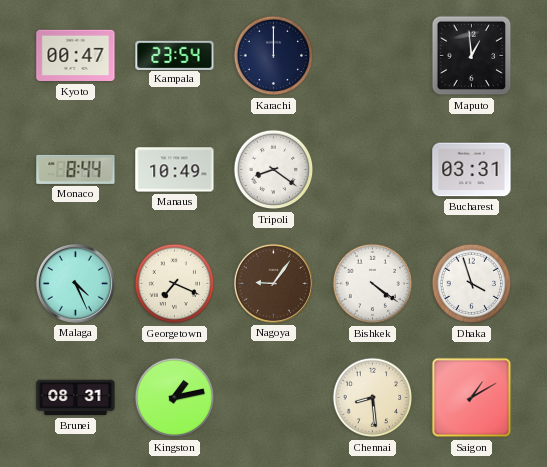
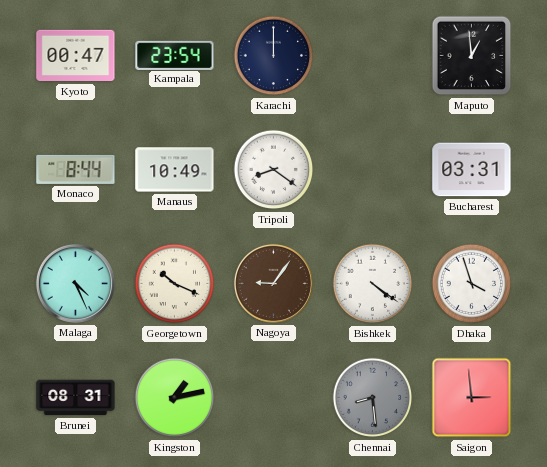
Georgetown: 7:19 -> 10:19
Chennai dial: cream -> grey
Saigon: 1:10 -> 2:59
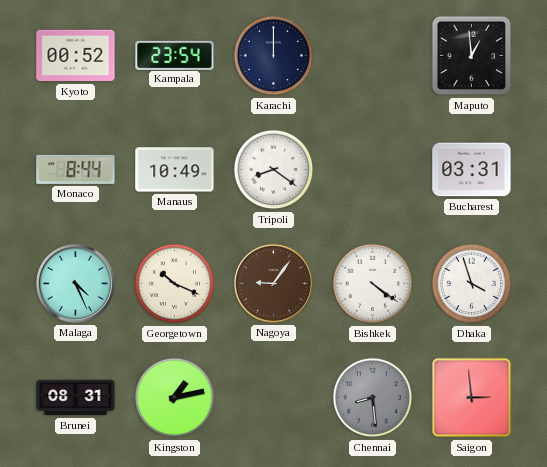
Kyoto: 00:47 -> 00:52
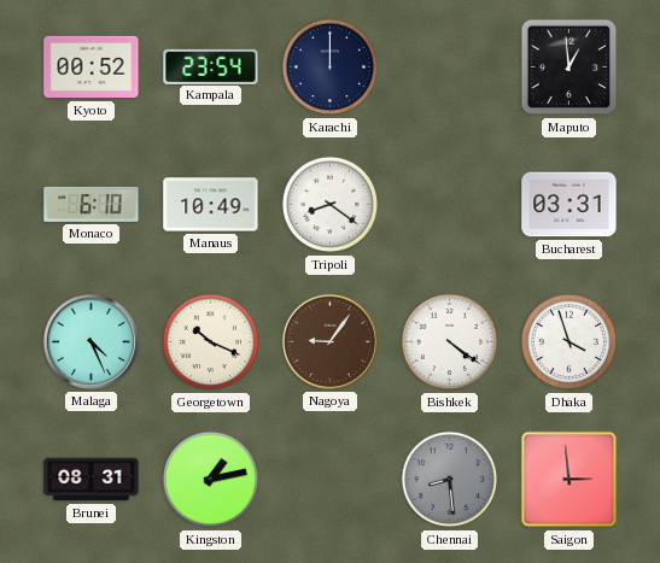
Monaco: 8:44 -> 6:10
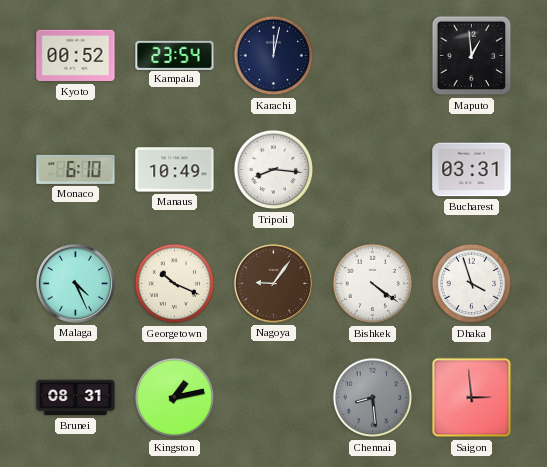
Karachi: 12:00 -> 12:02
Tripoli: 8:21 -> 8:16
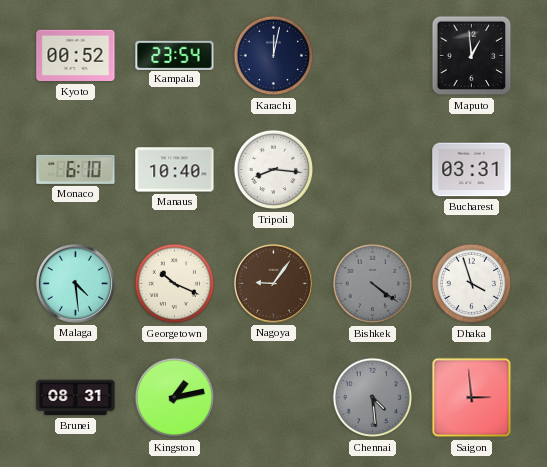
Manaus: 10:49 -> 10:40
Malaga: 4:26 -> 4:29
Bishkek dial: white -> grey
Chennai: 8:29 -> 4:29
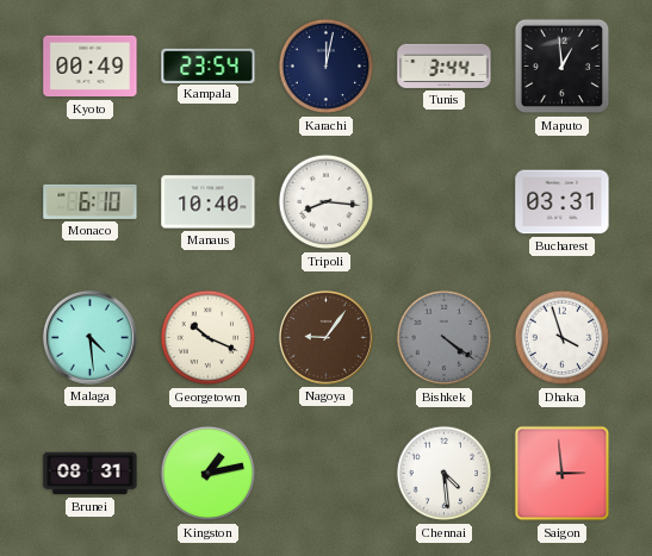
Kyoto: 00:52 -> 00:49
Tunis: none -> 3:44
Chennai dial: grey -> white
